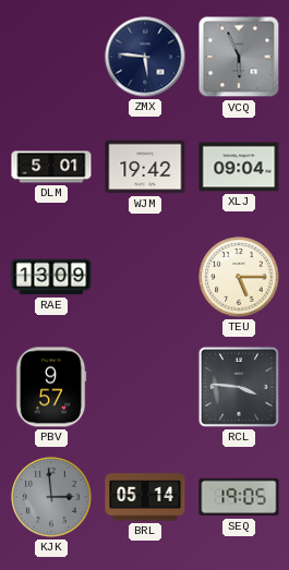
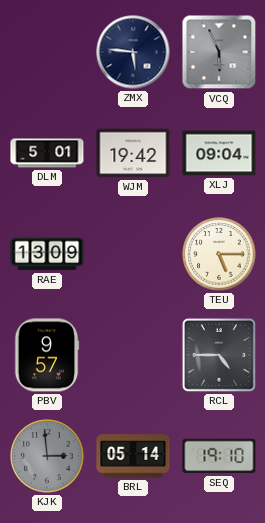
RCL: 3:46 -> 4:45
SEQ: 19:05 -> 19:10
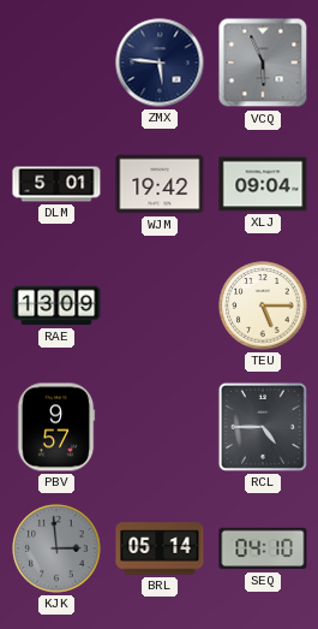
SEQ: 19:10 -> 04:10
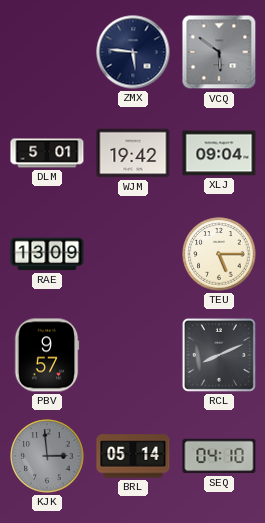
VCQ: 5:56 -> 5:51
RCL: 4:45 -> 8:11
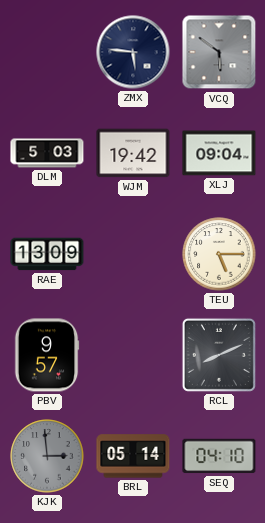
DLM: 5:01 -> 5:03
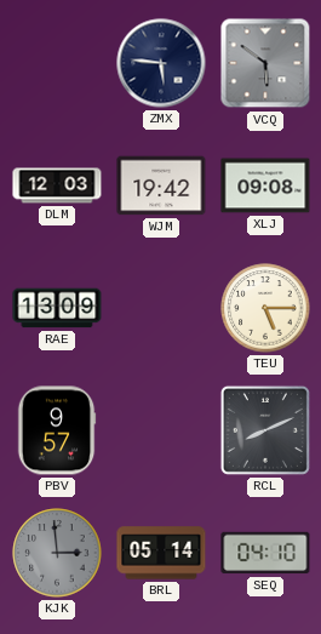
DLM: 5:03 -> 12:03
XLJ: 09:04 -> 09:08
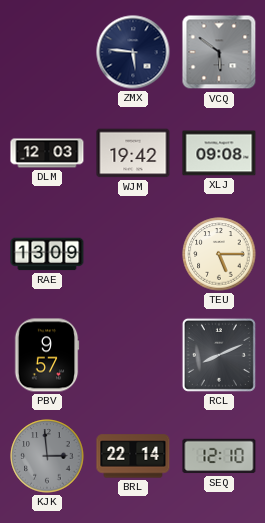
BRL: 05:14 -> 22:14
SEQ: 04:10 -> 12:10
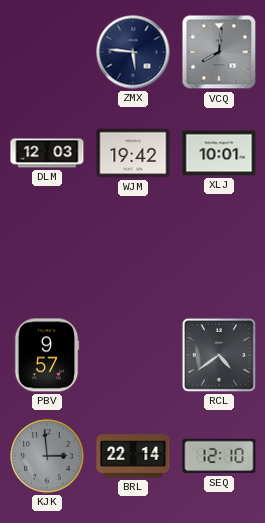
VCQ: 5:51 -> 8:01
XLJ: 09:08 -> 10:01
RAE: 13:09 -> none
TEU: 5:15 -> none
RCL: 8:11 -> 4:39
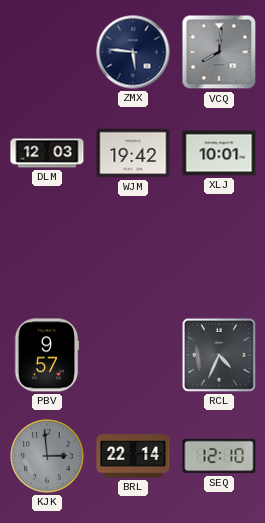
RCL: 4:39 -> 4:34
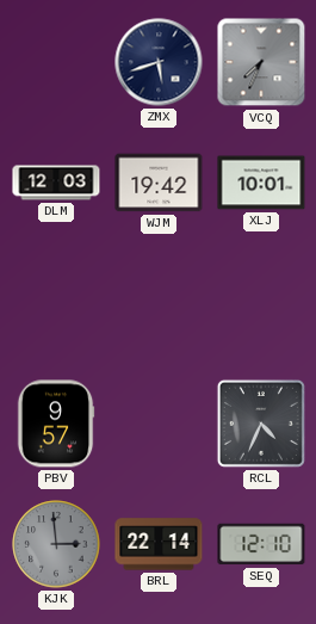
ZMX: 5:46 -> 5:42
VCQ: 8:01 -> 7:34
